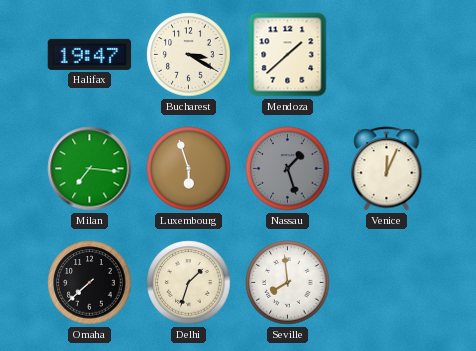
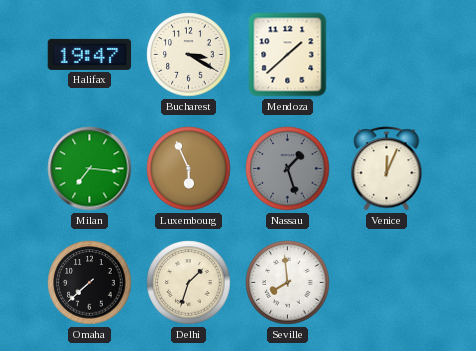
Luxembourg: 5:57 -> 5:56
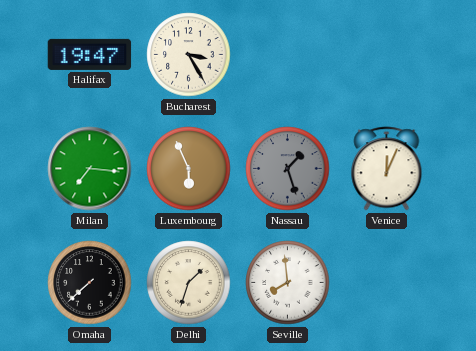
Bucharest: 3:20 -> 3:25
Mendoza: 1:38 -> none
